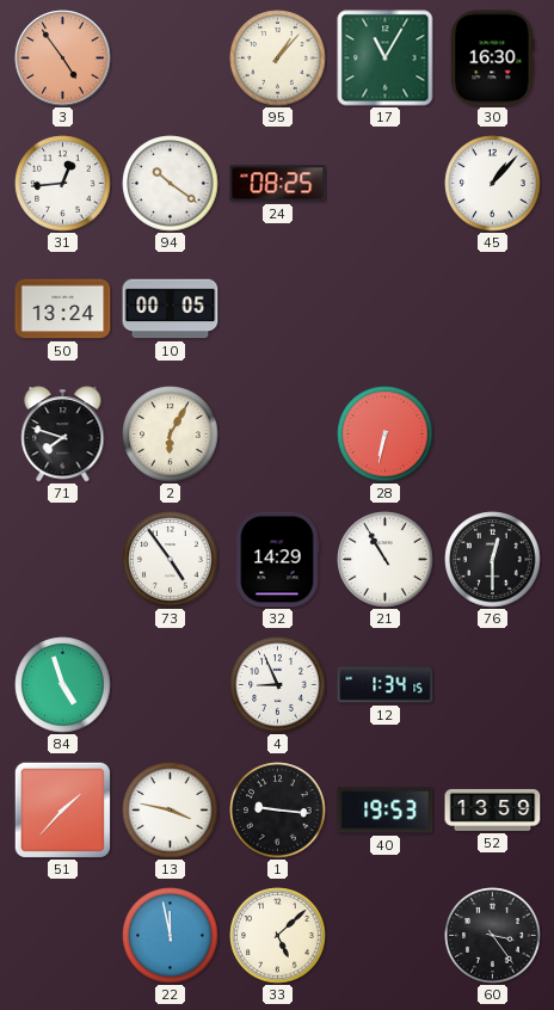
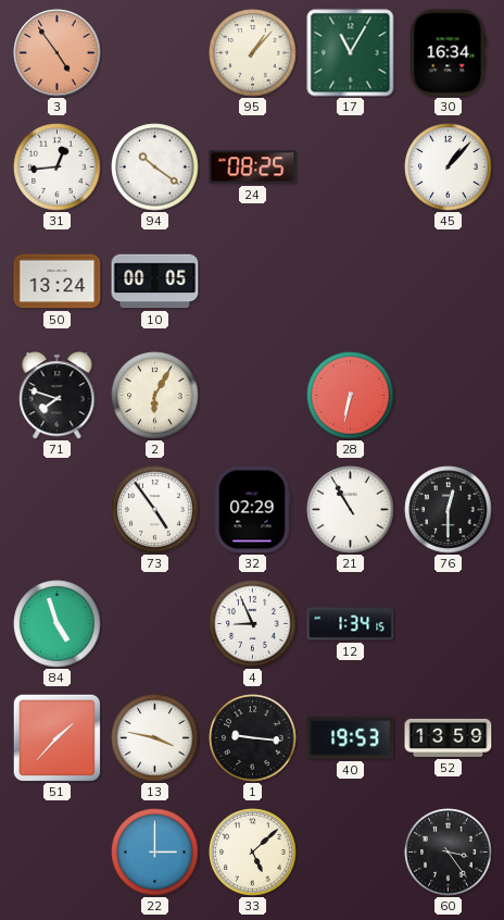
30: 16:30 -> 16:34
32: 14:29 -> 02:29
22: 11:58 -> 3:00
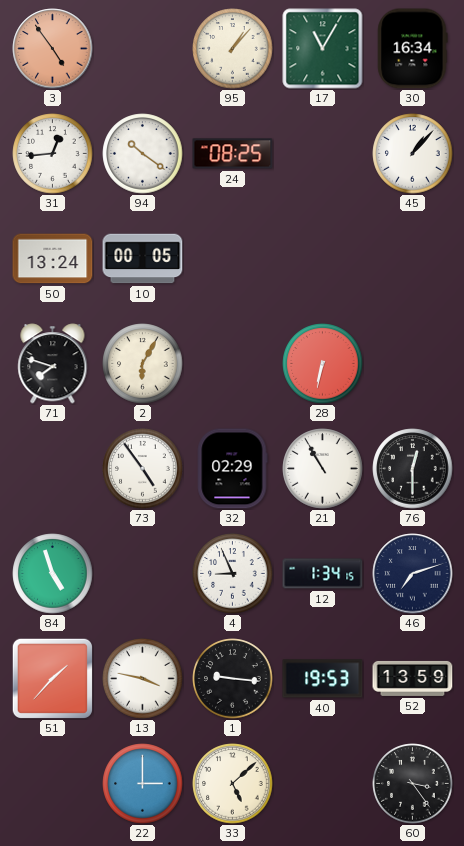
46: none -> 7:12
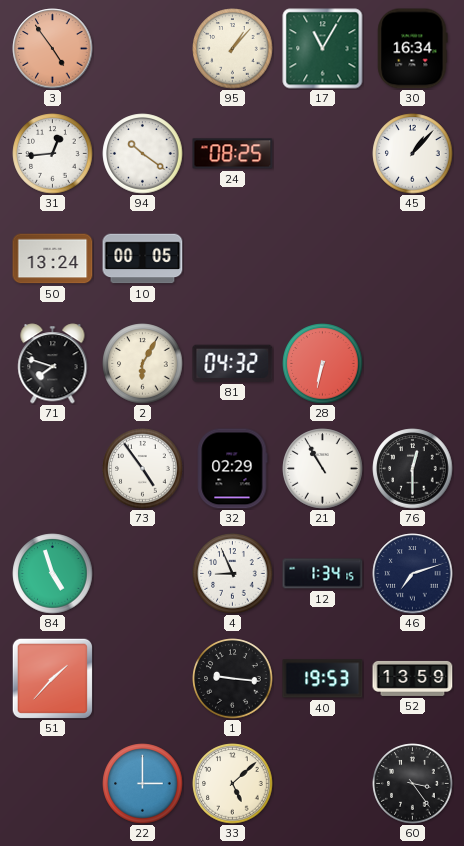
81: none -> 04:32
13: 3:47 -> none
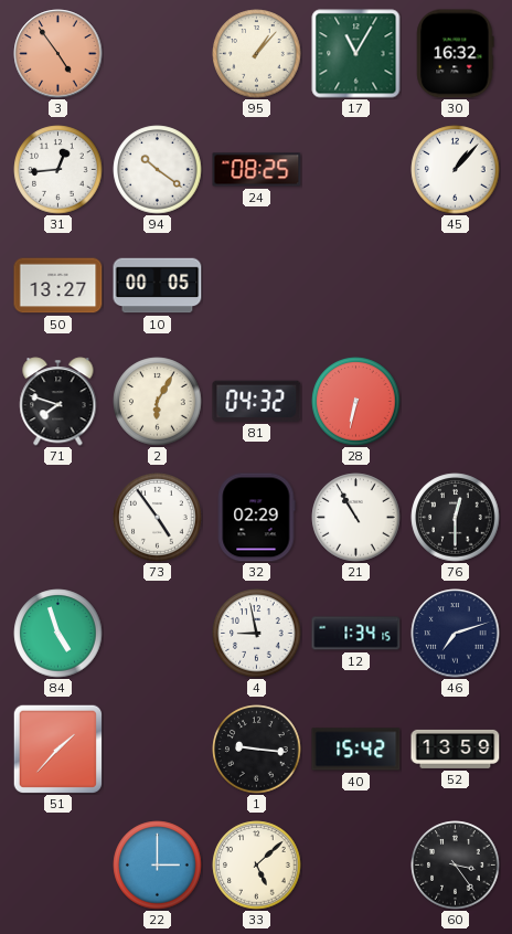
30: 16:34 -> 16:32
50: 13:24 -> 13:27
4: 8:56 -> 8:58
40: 19:53 -> 15:42
